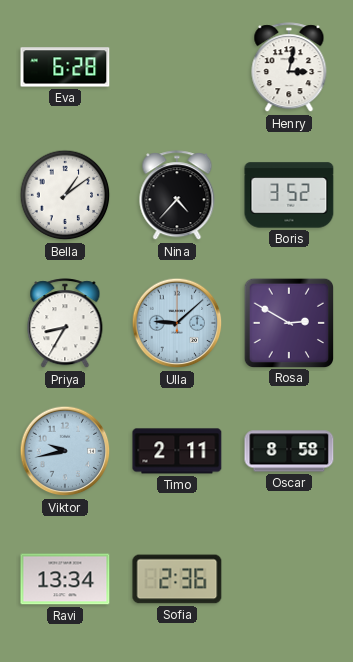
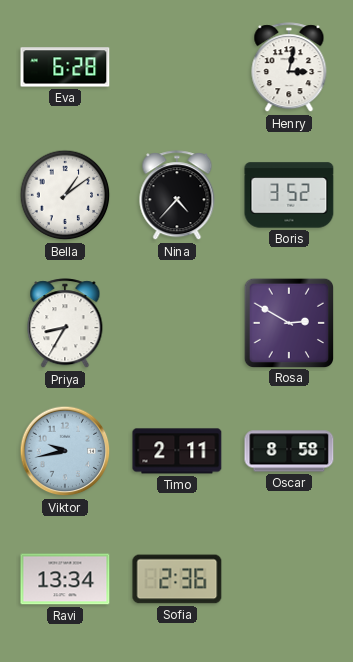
Ulla: 9:08 -> none
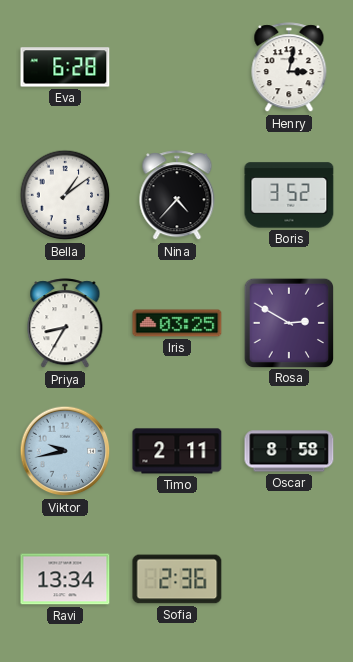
Iris: none -> 03:25
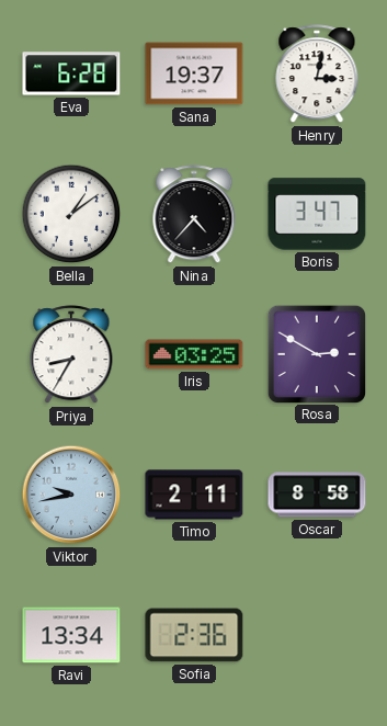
Sana: none -> 19:37
Boris: 3:52 -> 3:47
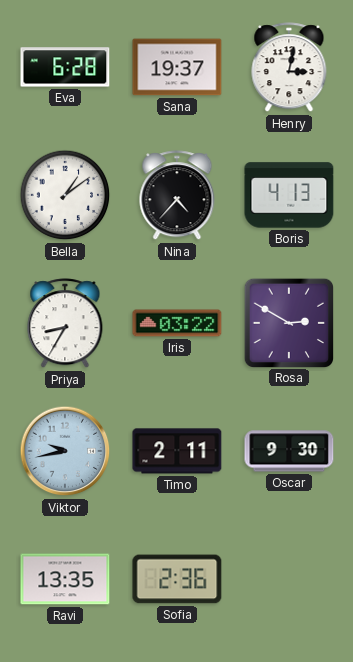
Boris: 3:47 -> 4:13
Iris: 03:25 -> 03:22
Oscar: 8:58 -> 9:30
Ravi: 13:34 -> 13:35
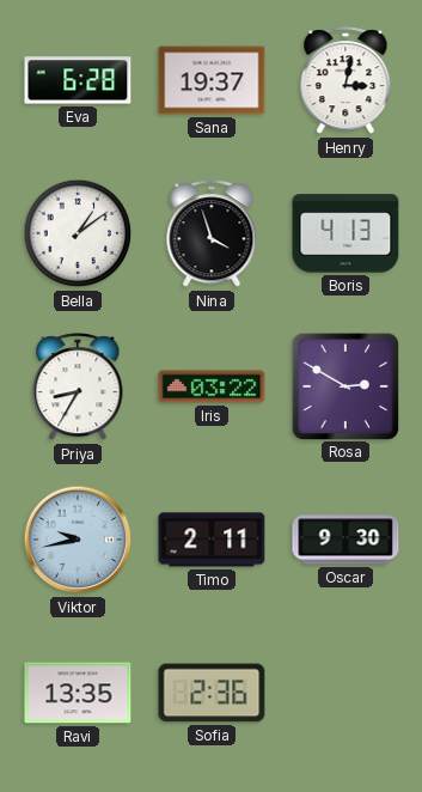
Nina: 4:37 -> 3:57
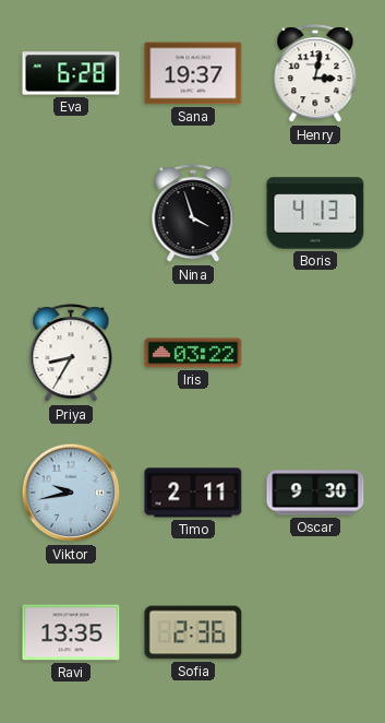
Bella: 1:09 -> none
Rosa: 2:50 -> none
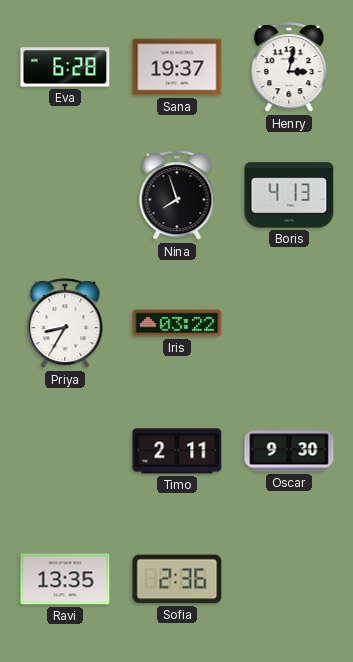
Nina: 3:57 -> 7:57
Viktor: 9:43 -> none
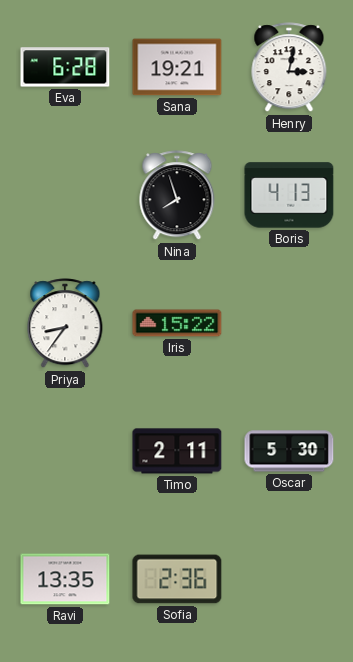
Sana: 19:37 -> 19:21
Priya: 8:35 -> 8:36
Iris: 03:22 -> 15:22
Oscar: 9:30 -> 5:30
